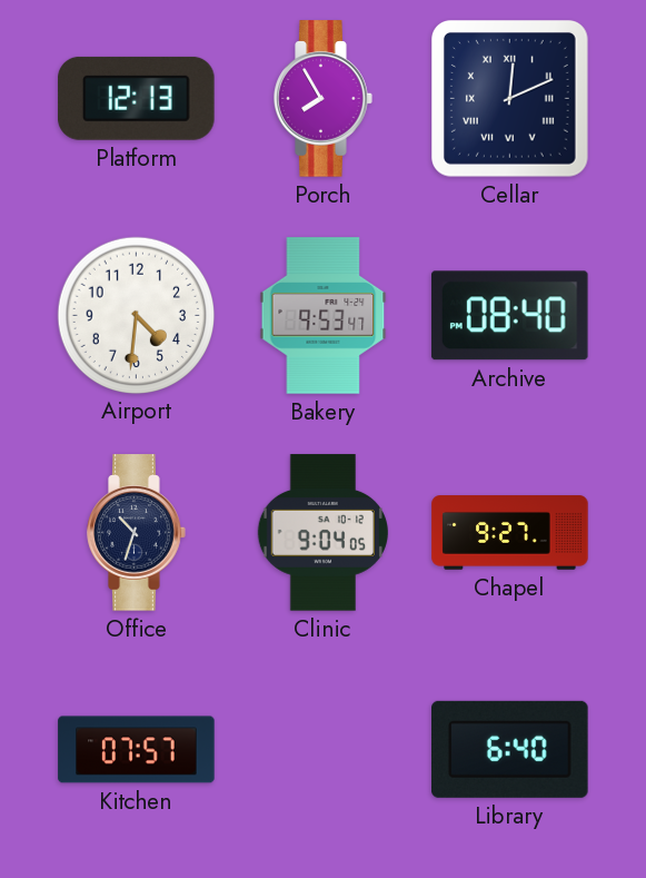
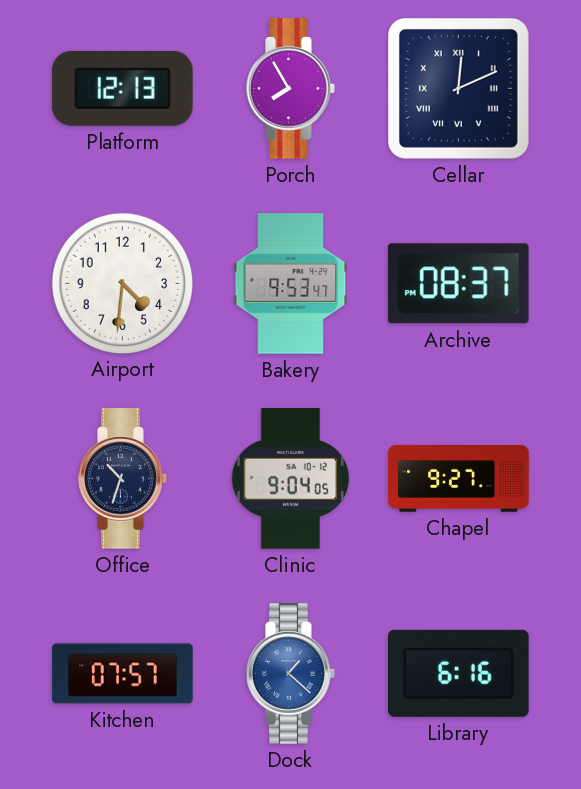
Archive: 08:40 -> 08:37
Dock: none -> 1:22
Library: 6:40 -> 6:16
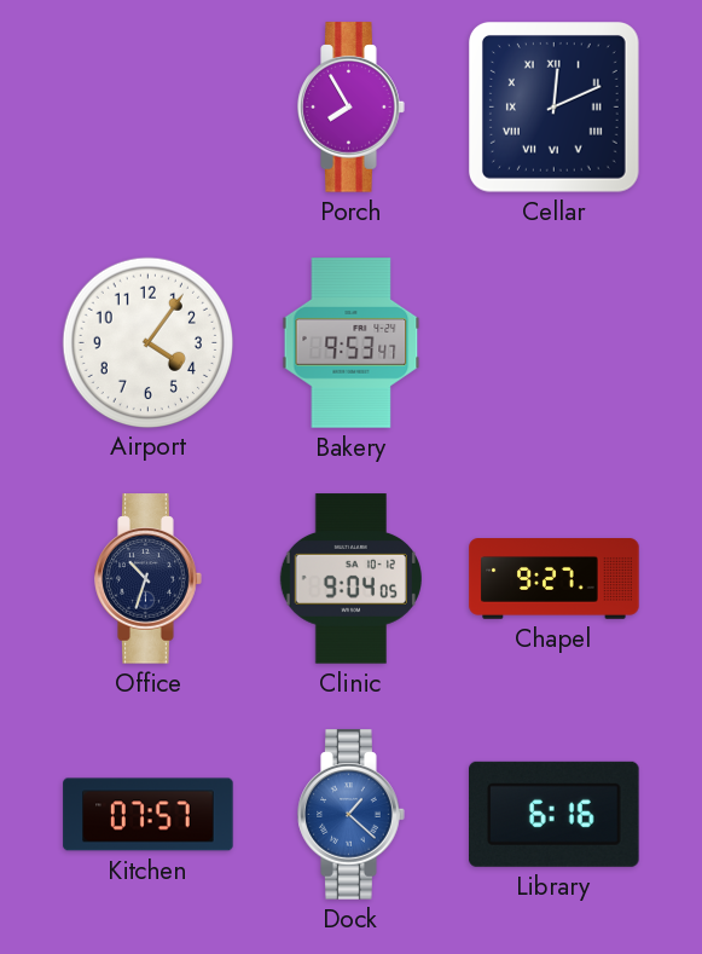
Platform: 12:13 -> none
Airport: 4:31 -> 4:06
Archive: 08:37 -> none
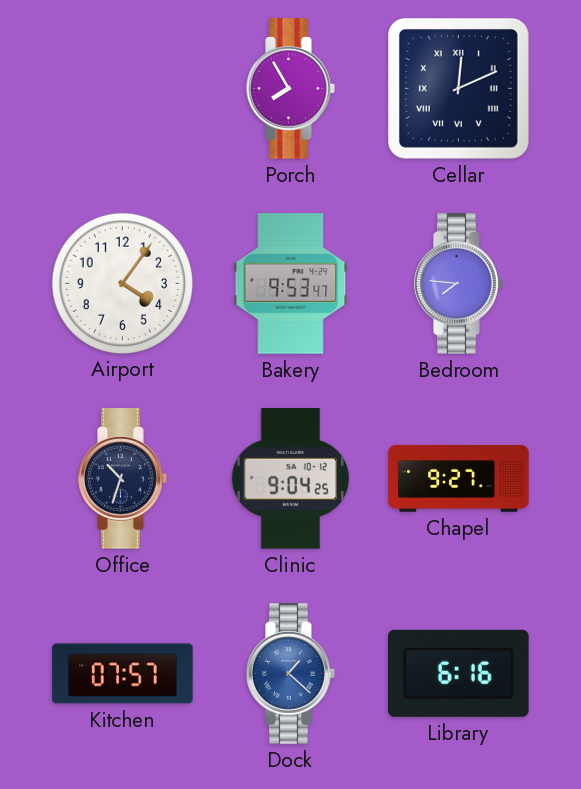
Bedroom: none -> 7:46
Clinic: 9:04:05 -> 9:04:25
